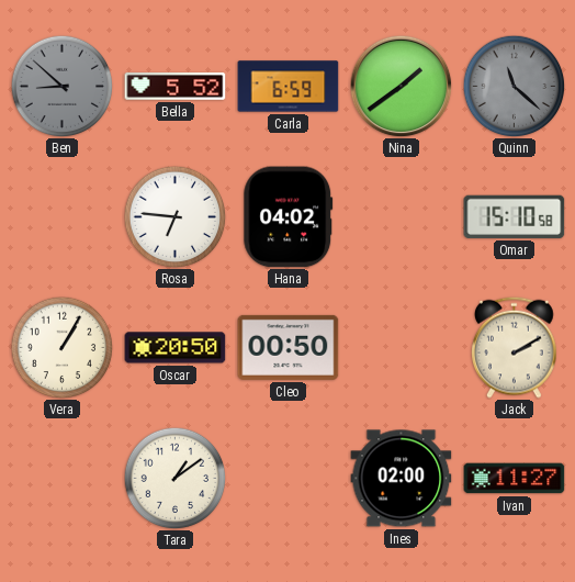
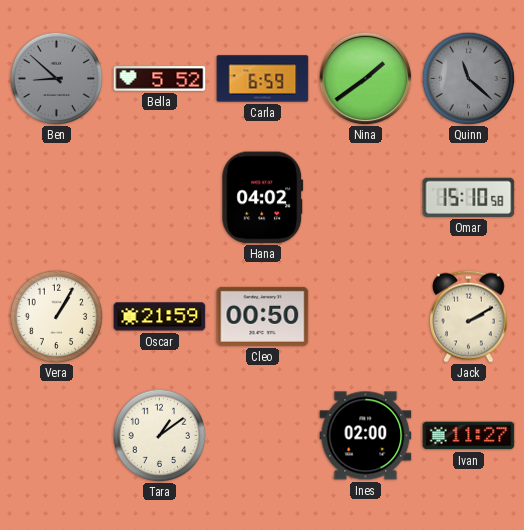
Rosa: 6:46 -> none
Oscar: 20:50 -> 21:59
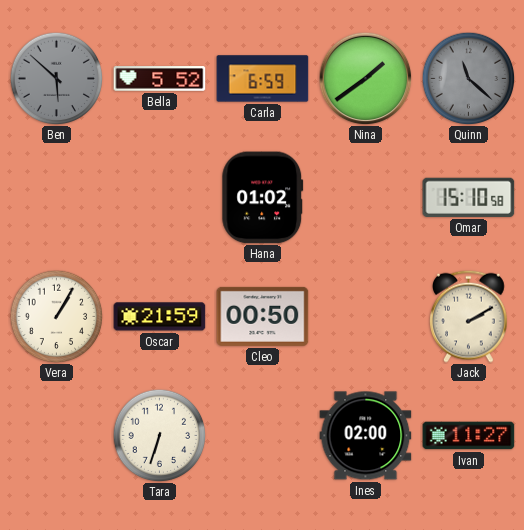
Ben: 8:52 -> 5:52
Hana: 04:02 -> 01:02
Tara: 1:09 -> 6:33
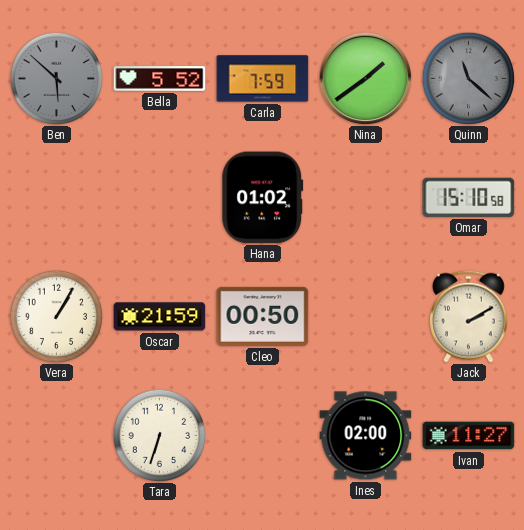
Carla: 6:59 -> 7:59
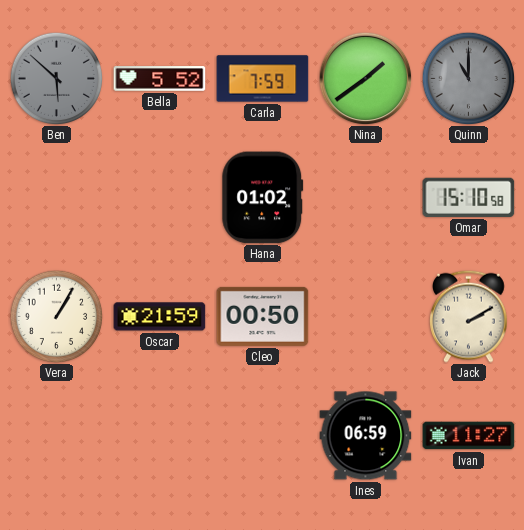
Quinn: 11:22 -> 11:00
Tara: 6:33 -> none
Ines: 02:00 -> 06:59
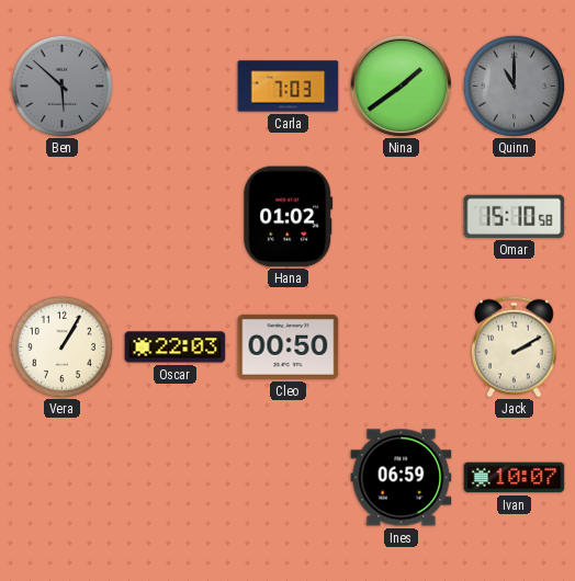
Bella: 5:52 -> none
Carla: 7:59 -> 7:03
Oscar: 21:59 -> 22:03
Ivan: 11:27 -> 10:07
